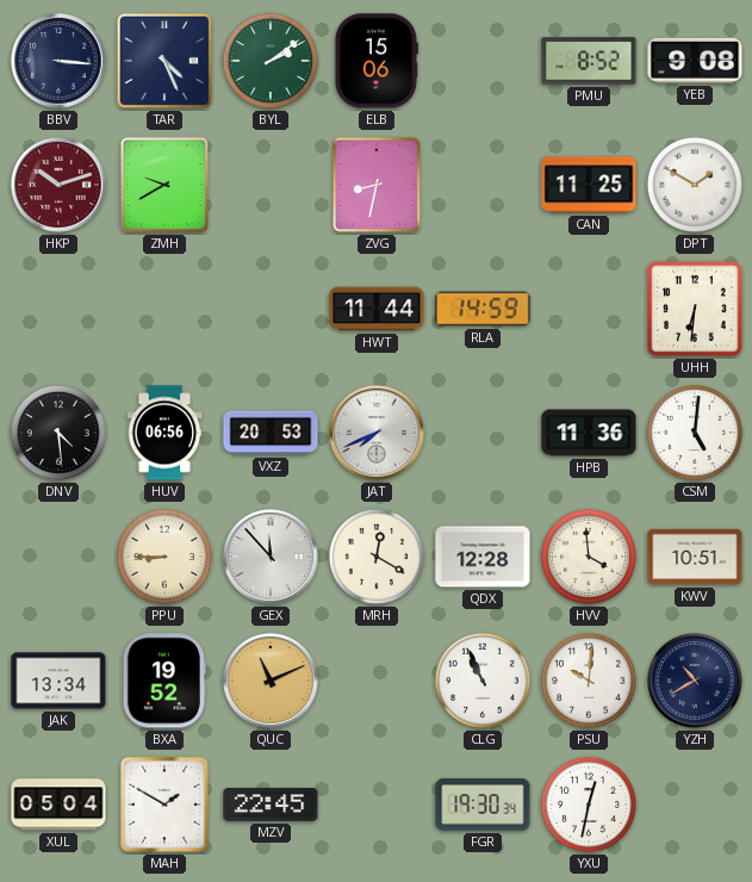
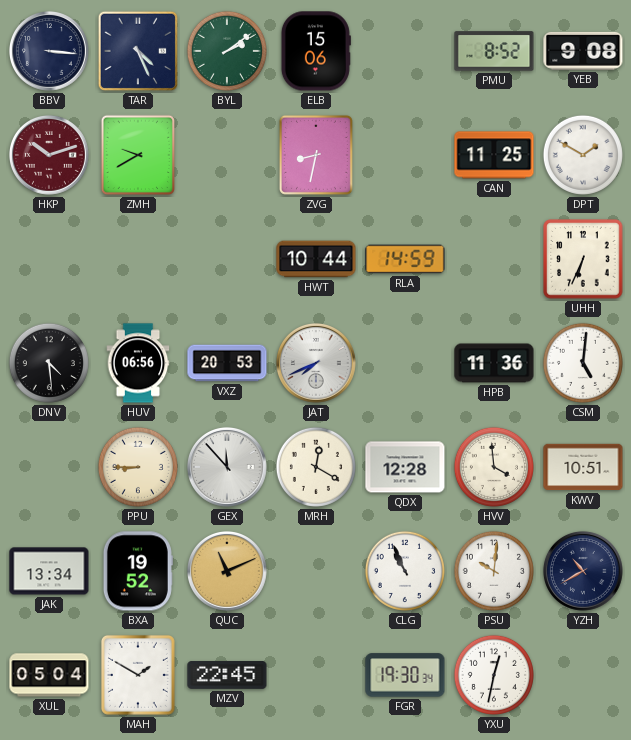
HWT: 11:44 -> 10:44
UHH: 6:31 -> 6:34
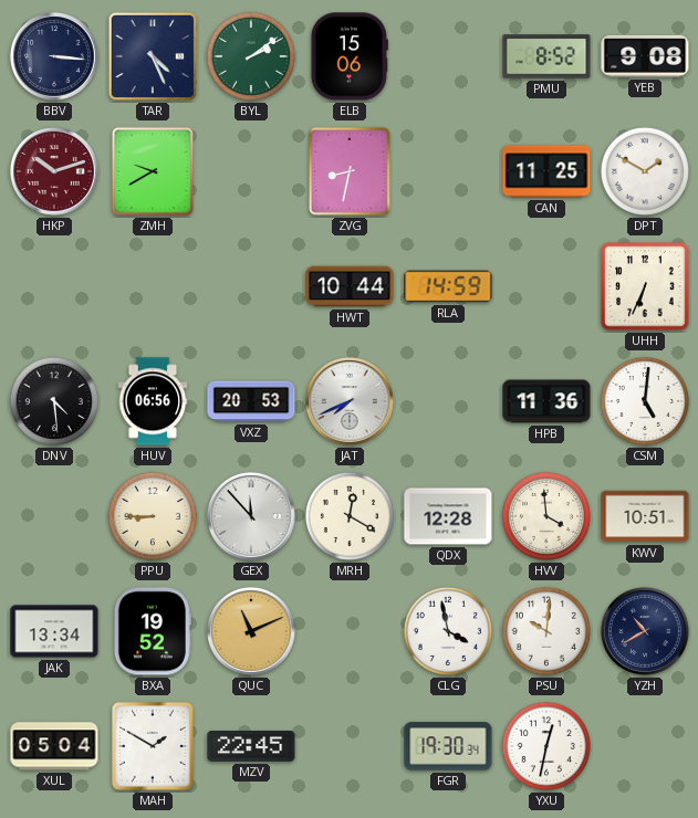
CLG: 10:56 -> 3:58
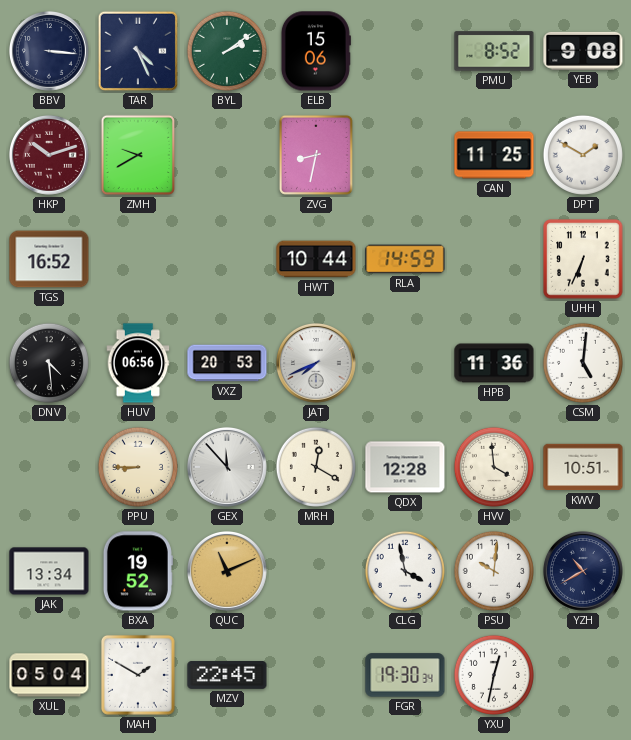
TGS: none -> 16:52
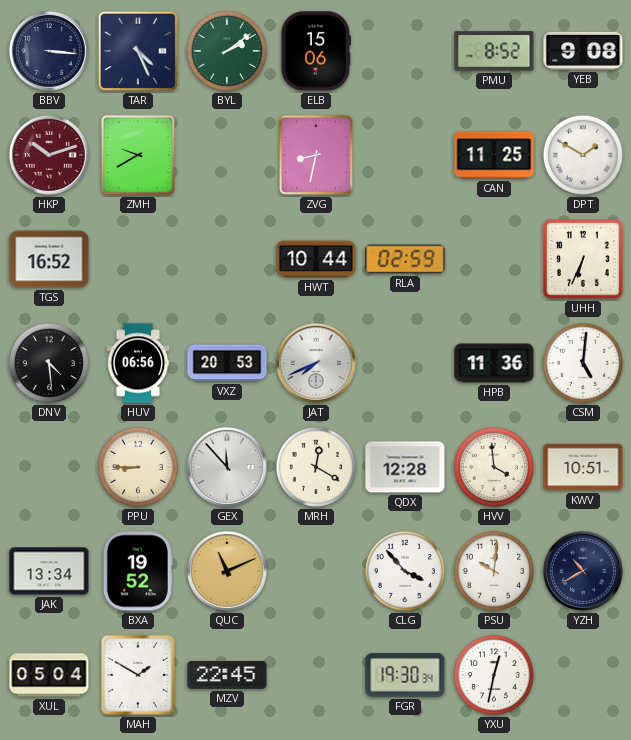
RLA: 14:59 -> 02:59
CLG: 3:58 -> 3:53
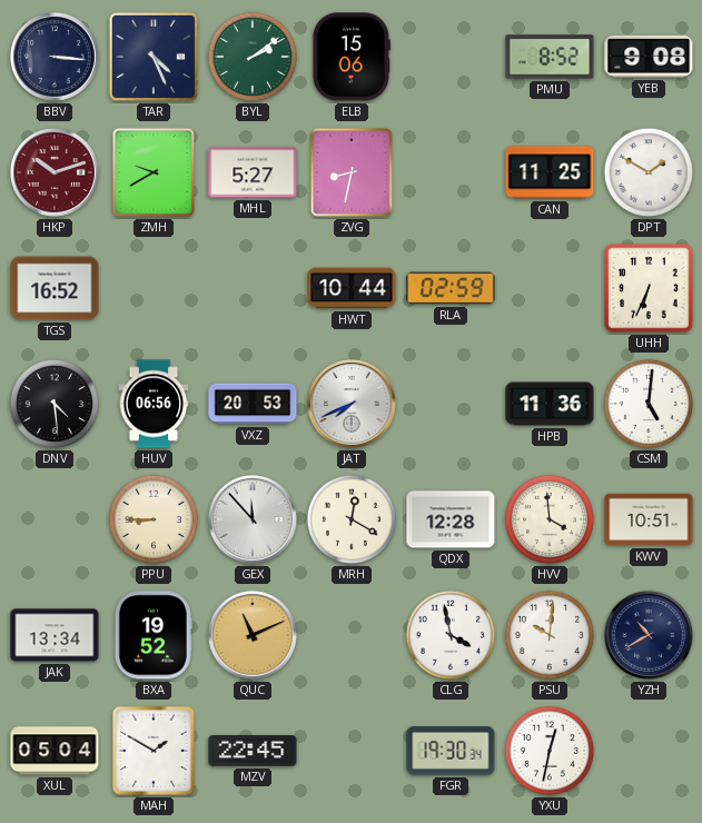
MHL: none -> 5:27
CLG: 3:53 -> 3:58
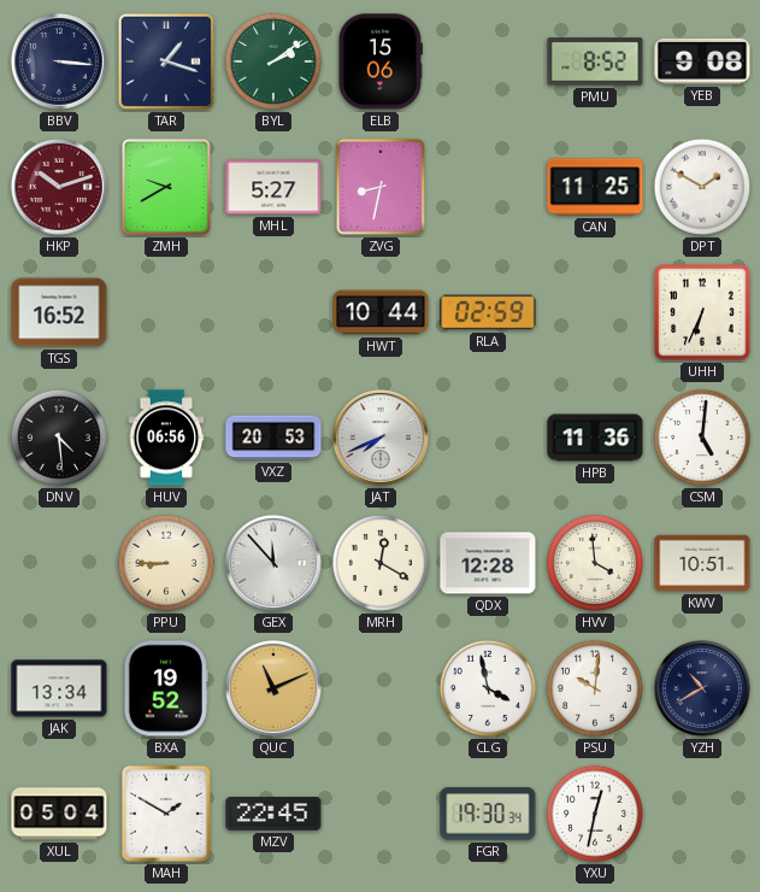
TAR: 4:26 -> 1:18
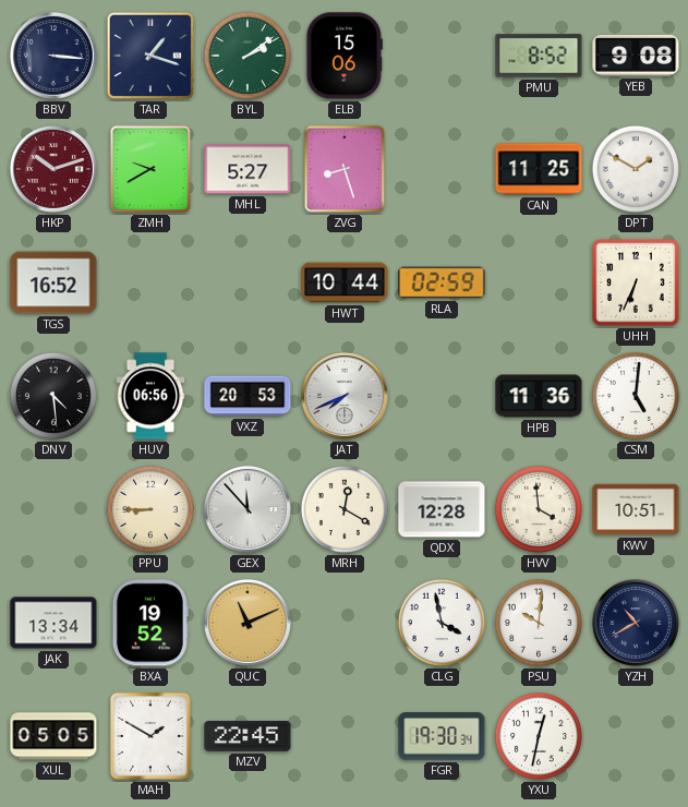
ZVG: 8:32 -> 8:27
XUL: 05:04 -> 05:05
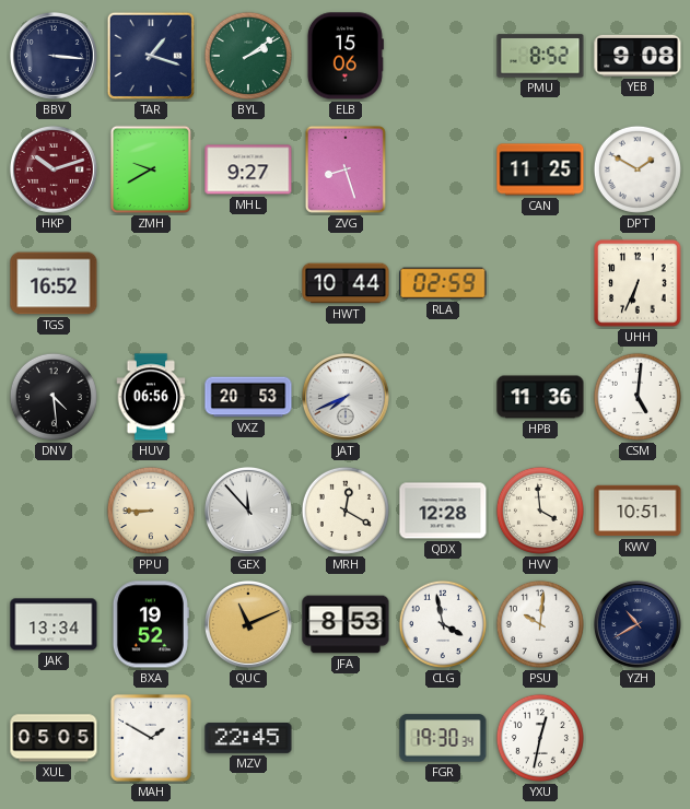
MHL: 5:27 -> 9:27
JFA: none -> 8:53
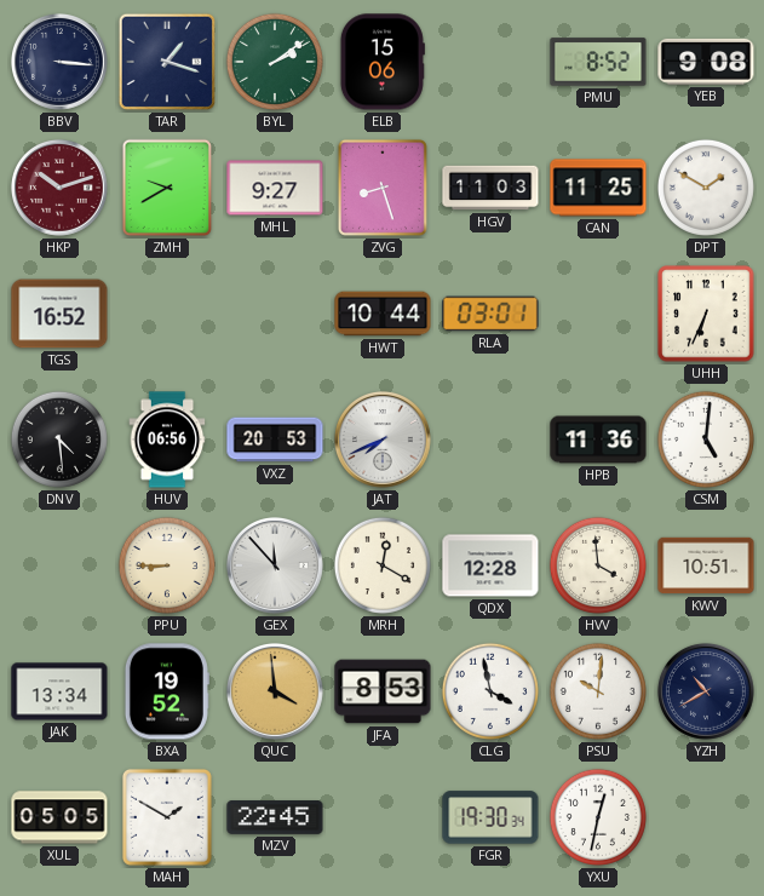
HGV: none -> 11:03
RLA: 02:59 -> 03:01
QUC: 11:11 -> 3:59
